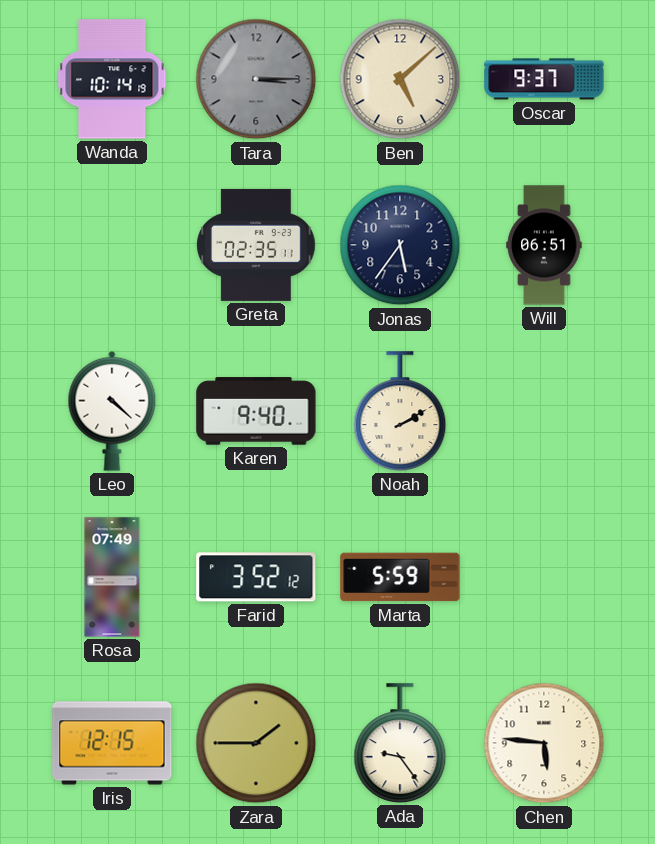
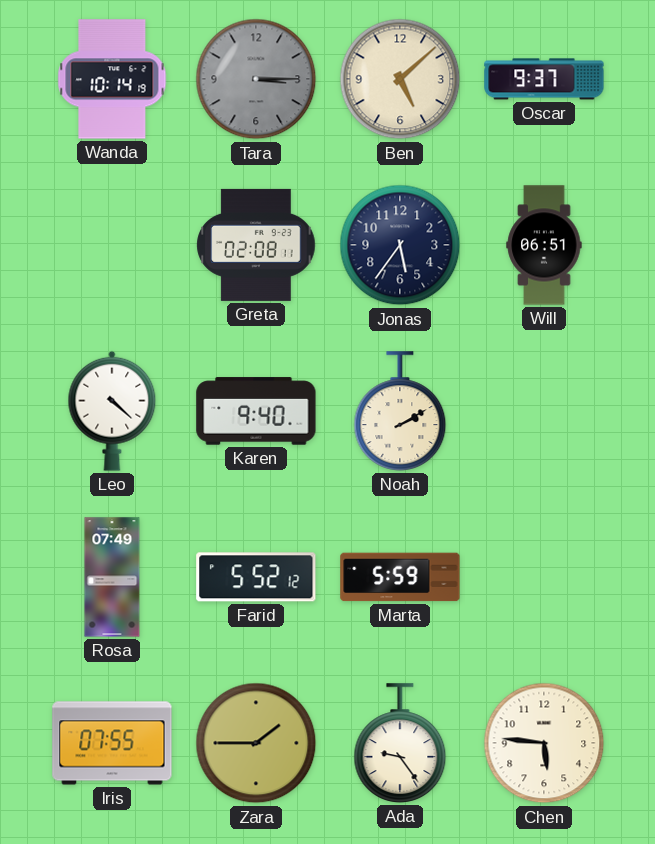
Greta: 02:35 -> 02:08
Farid: 3:52 -> 5:52
Iris: 12:15 -> 07:55
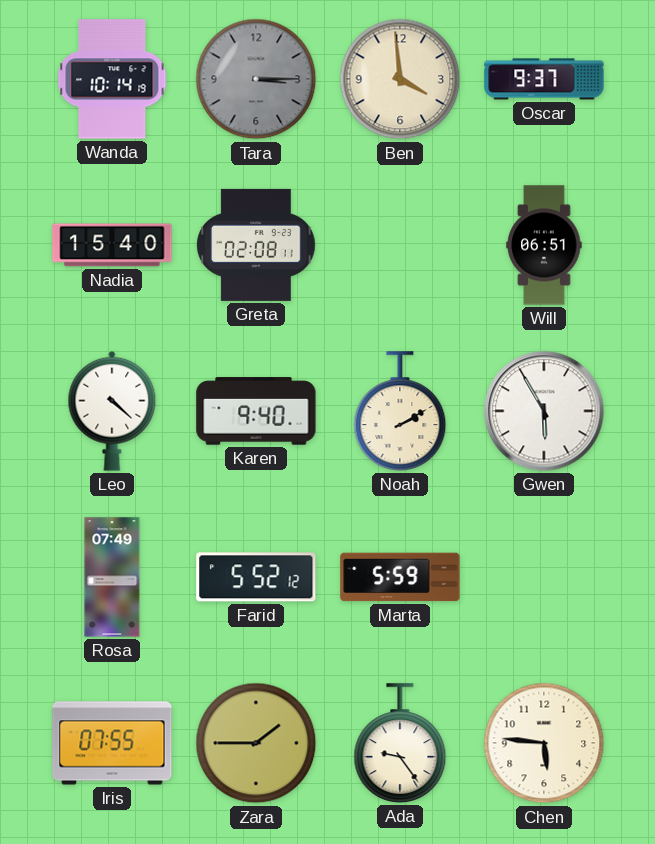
Ben: 5:08 -> 3:59
Nadia: none -> 15:40
Jonas: 5:36 -> none
Gwen: none -> 5:55
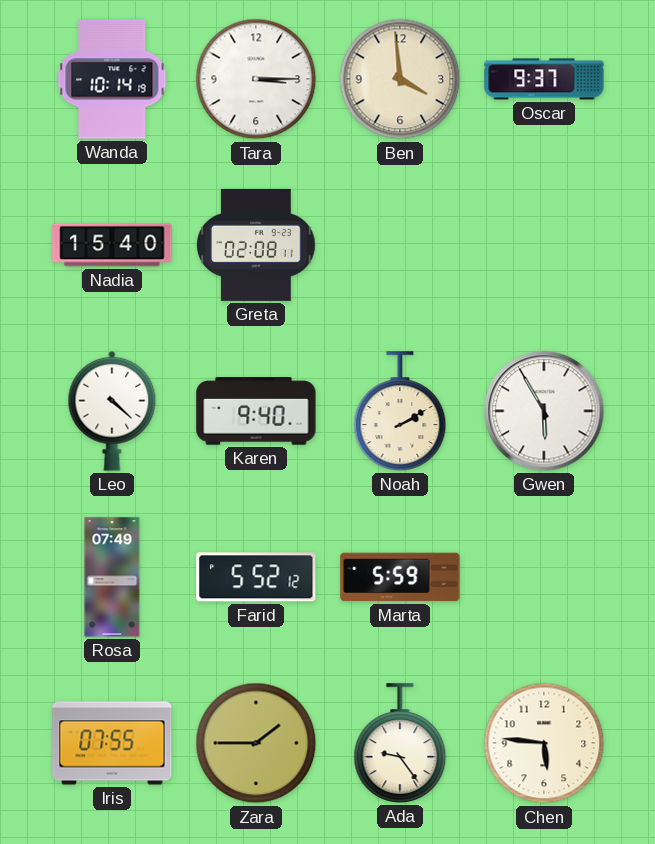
Tara dial: grey -> white
Will: 06:51 -> none
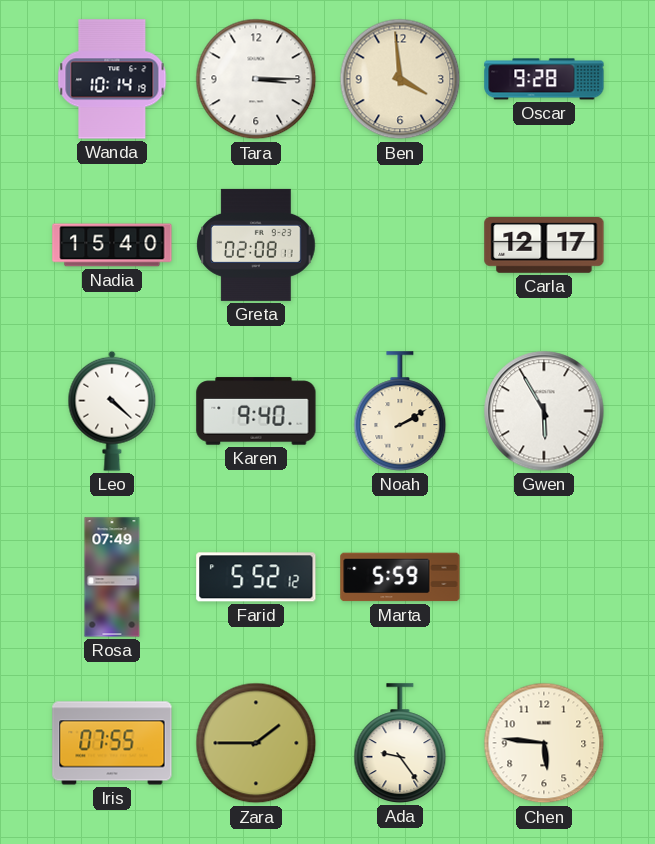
Oscar: 9:37 -> 9:28
Carla: none -> 12:17
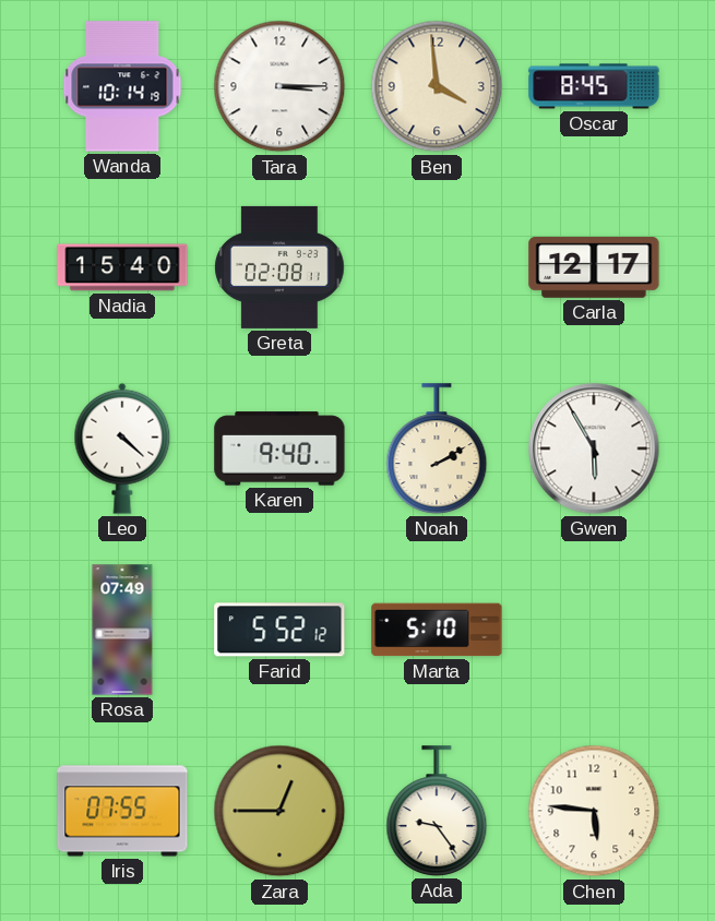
Oscar: 9:28 -> 8:45
Marta: 5:59 -> 5:10
Zara: 1:45 -> 12:45
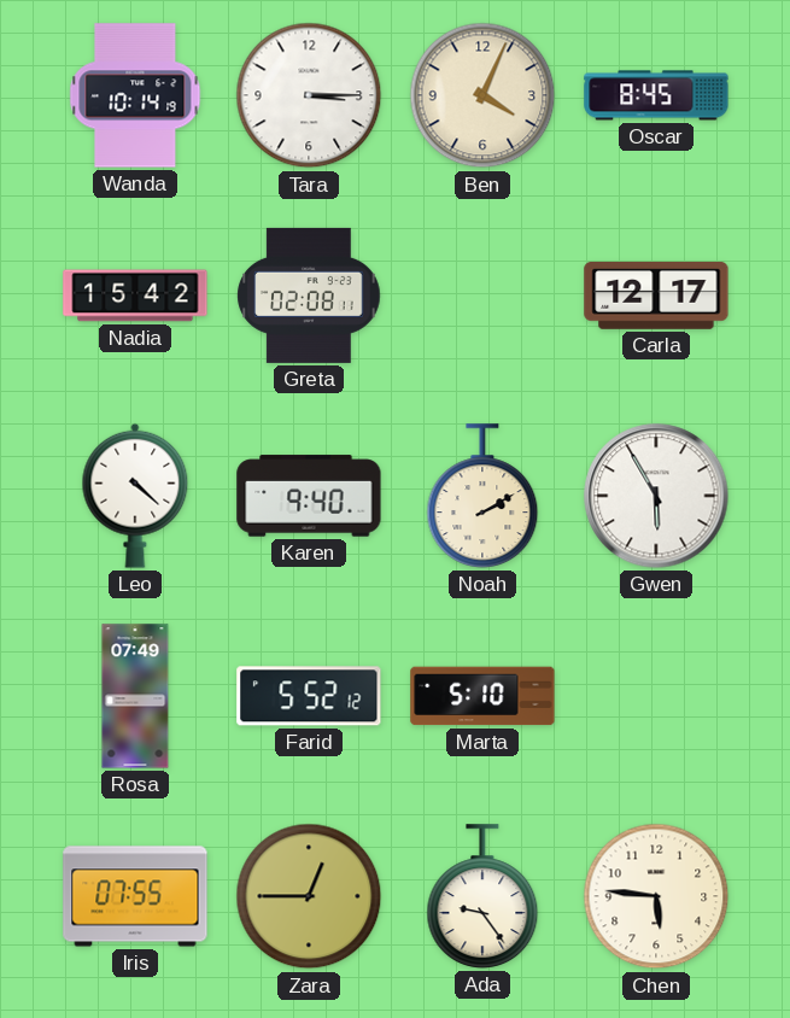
Ben: 3:59 -> 4:04
Nadia: 15:40 -> 15:42
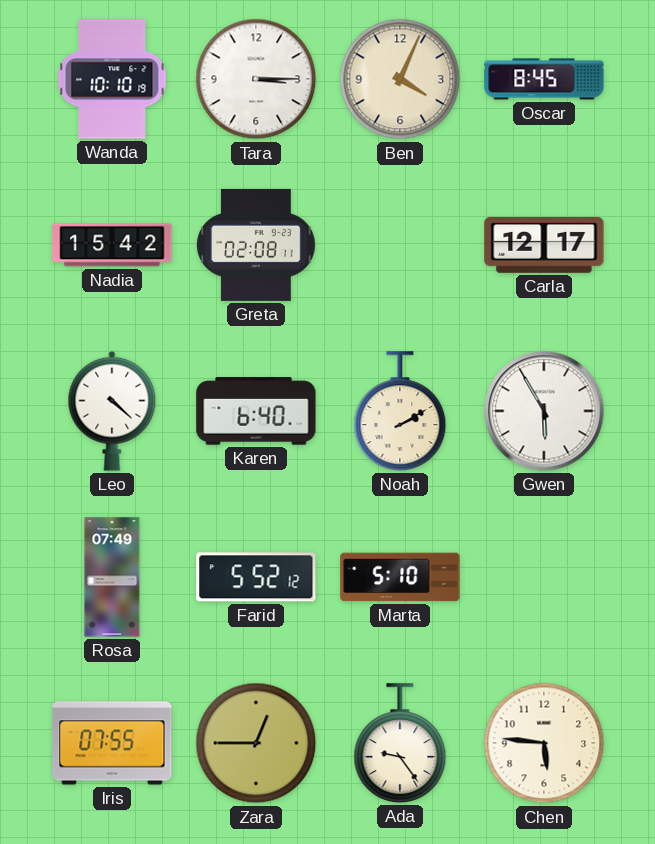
Wanda: 10:14 -> 10:10
Karen: 9:40 -> 6:40
